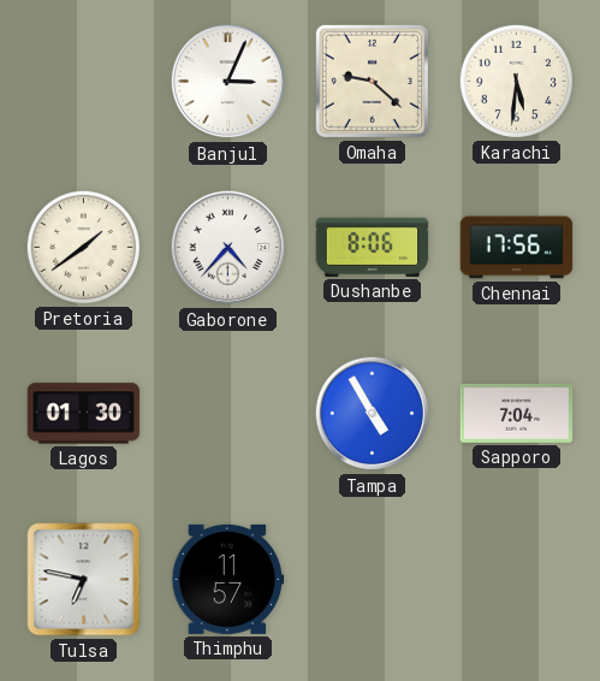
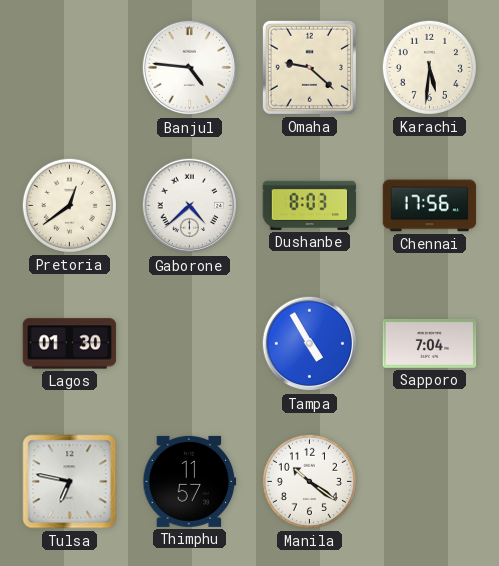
Banjul: 3:04 -> 4:46
Pretoria: 1:39 -> 12:39
Gaborone: 4:37 -> 4:38
Dushanbe: 8:06 -> 8:03
Manila: none -> 10:21
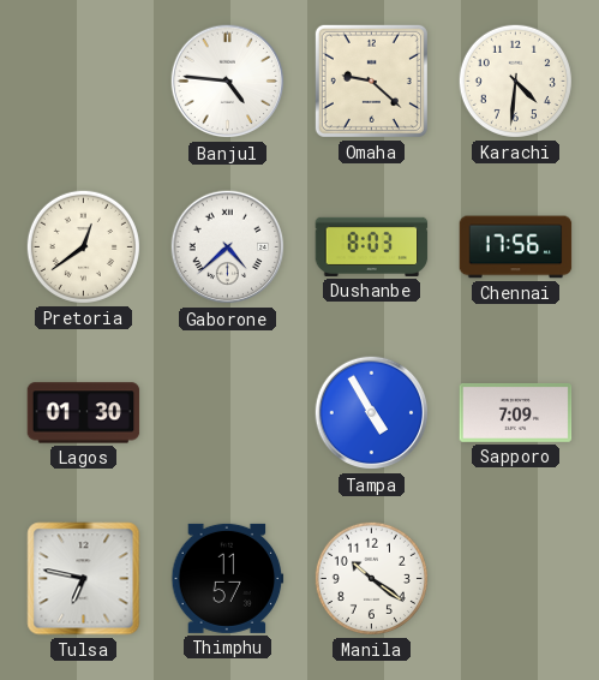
Karachi: 5:31 -> 4:31
Sapporo: 7:04 -> 7:09
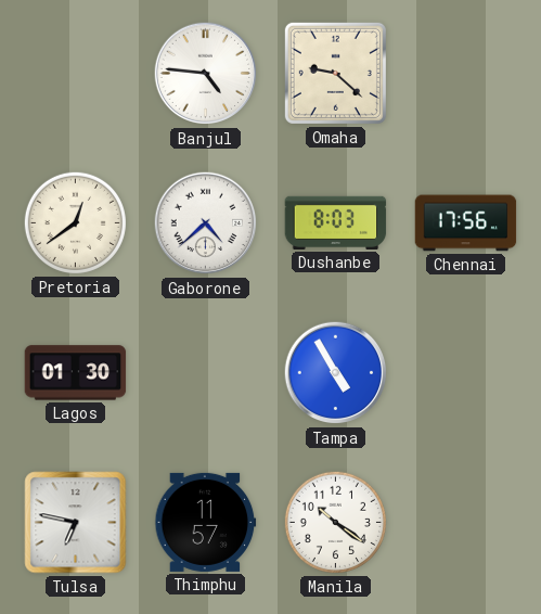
Karachi: 4:31 -> none
Sapporo: 7:09 -> none
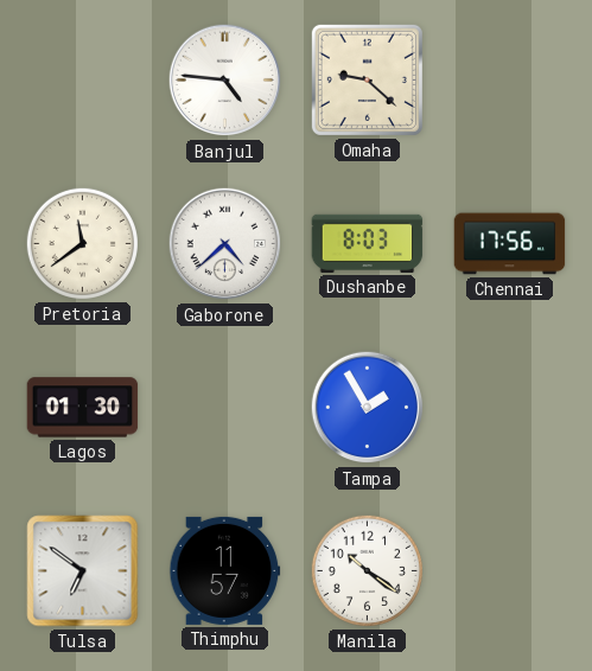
Pretoria: 12:39 -> 11:39
Tampa: 4:55 -> 1:55
Tulsa: 6:47 -> 6:51
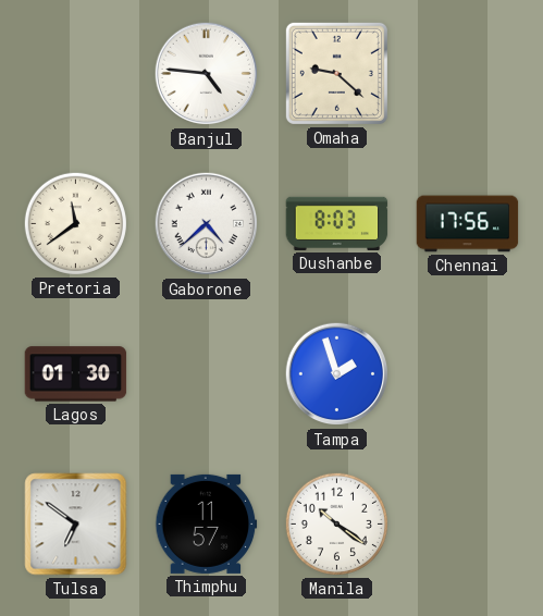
Tampa: 1:55 -> 1:57
